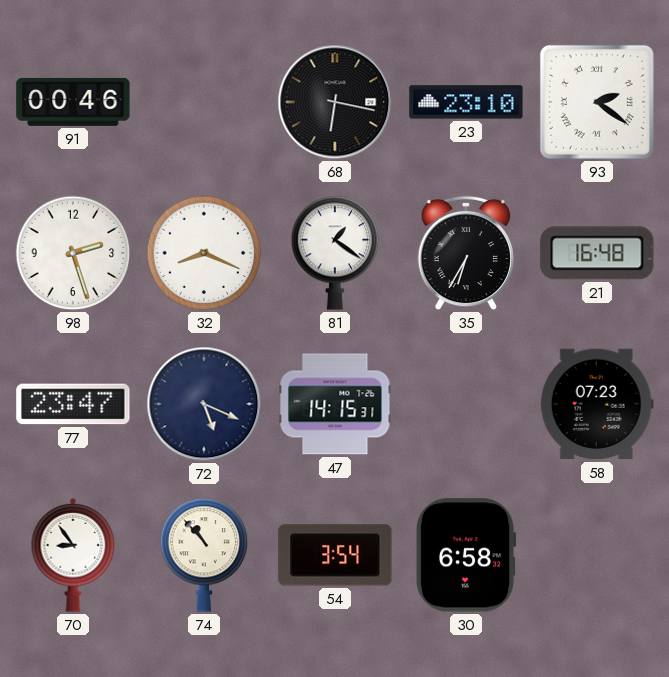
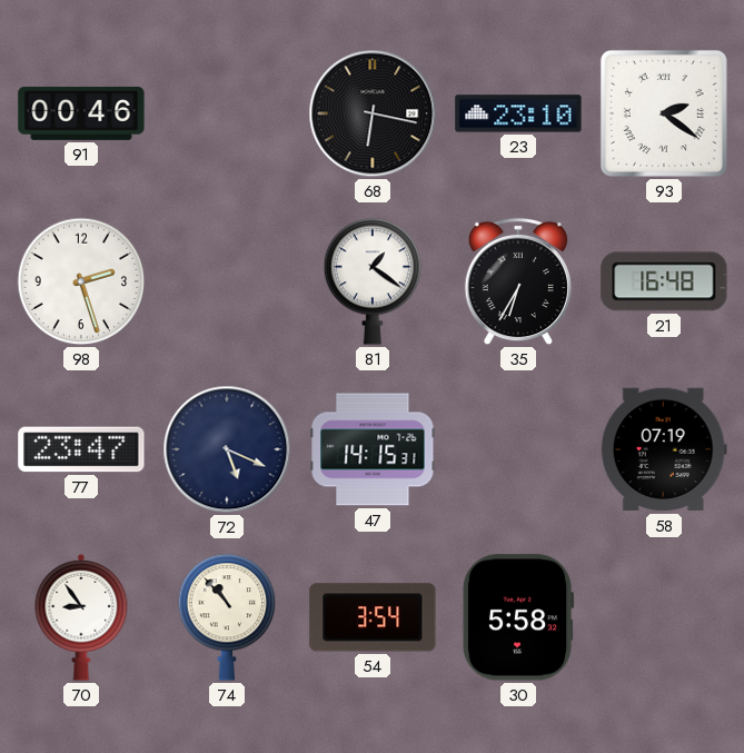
32: 8:19 -> none
58: 07:23 -> 07:19
30: 6:58 -> 5:58
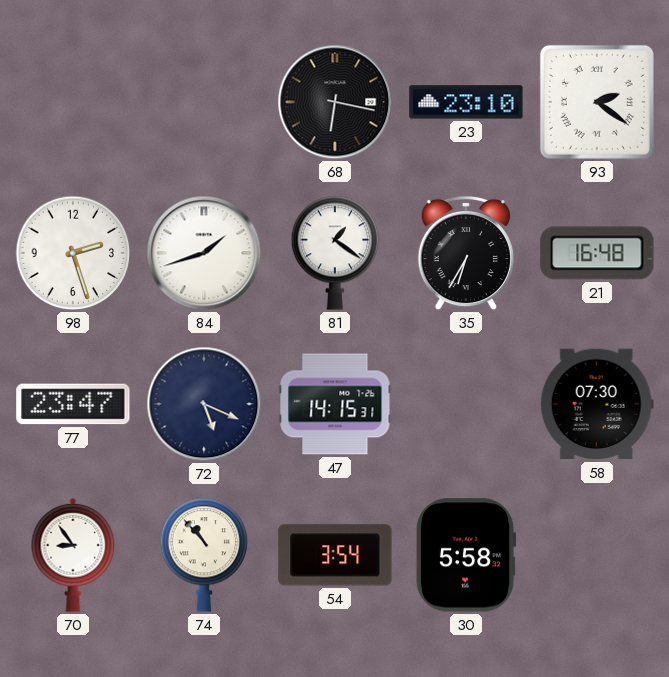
91: 00:46 -> none
84: none -> 1:42
58: 07:19 -> 07:30
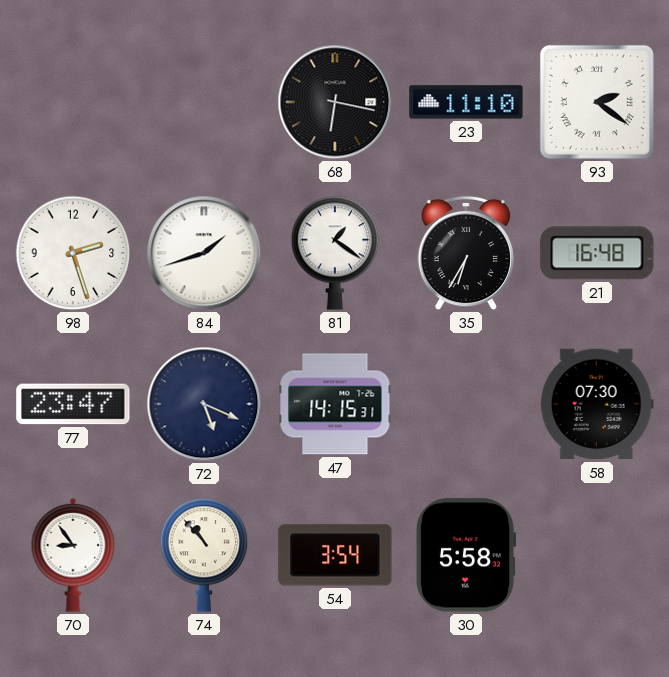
23: 23:10 -> 11:10
